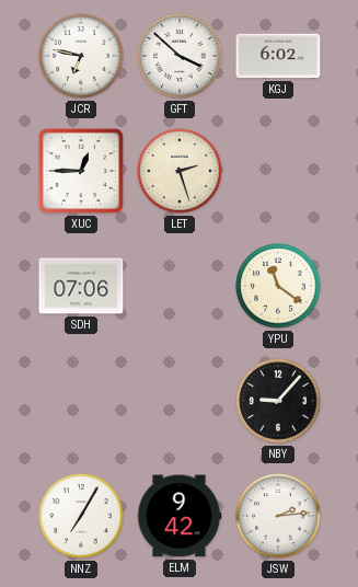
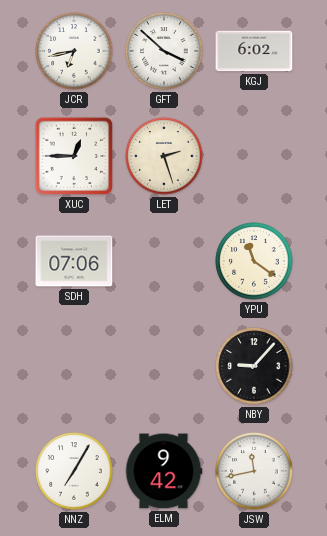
JCR: 6:47 -> 6:43
JSW: 2:14 -> 11:43
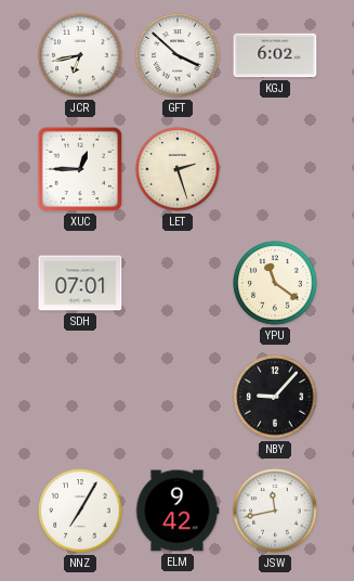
SDH: 07:06 -> 07:01
